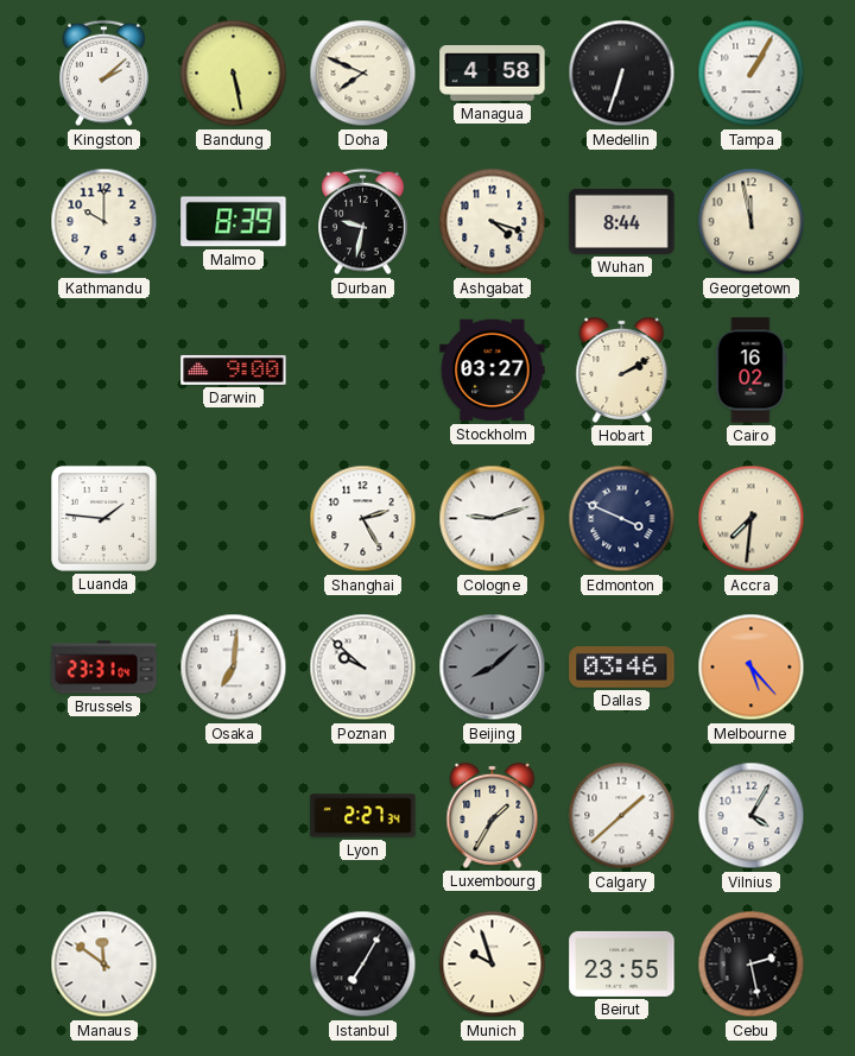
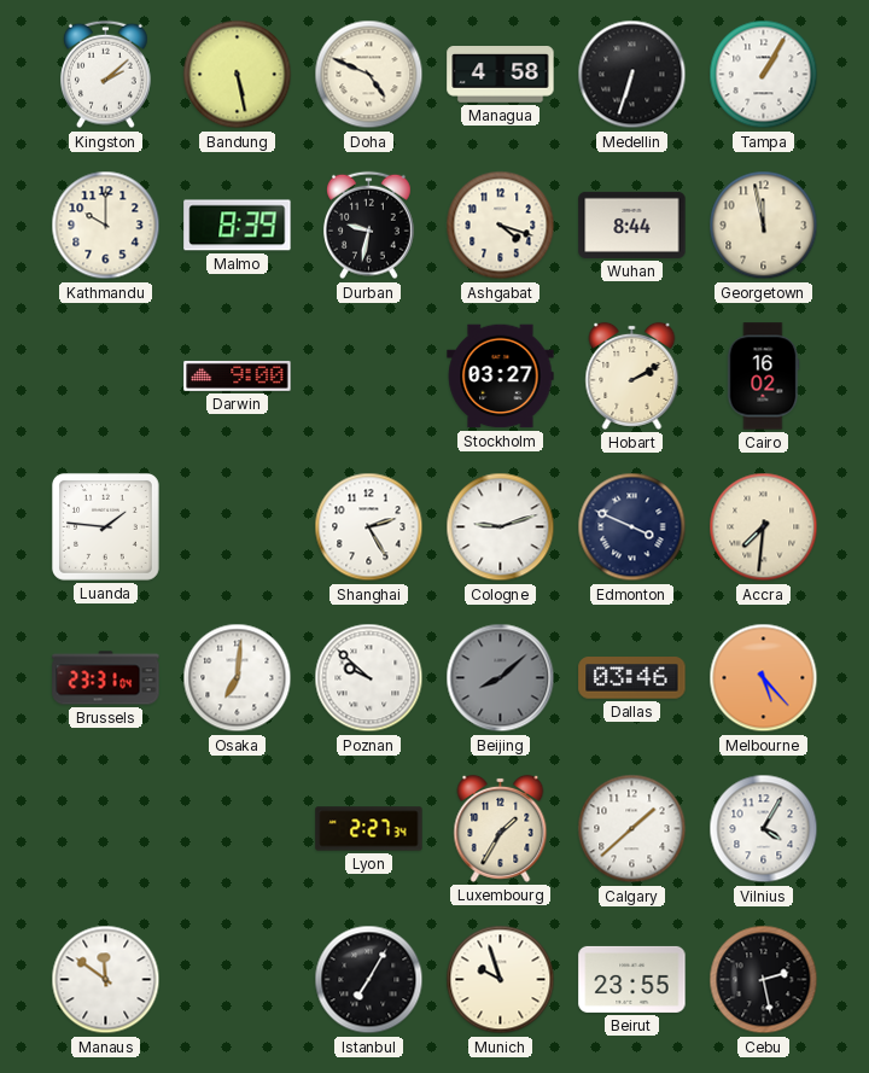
Doha: 7:49 -> 4:49
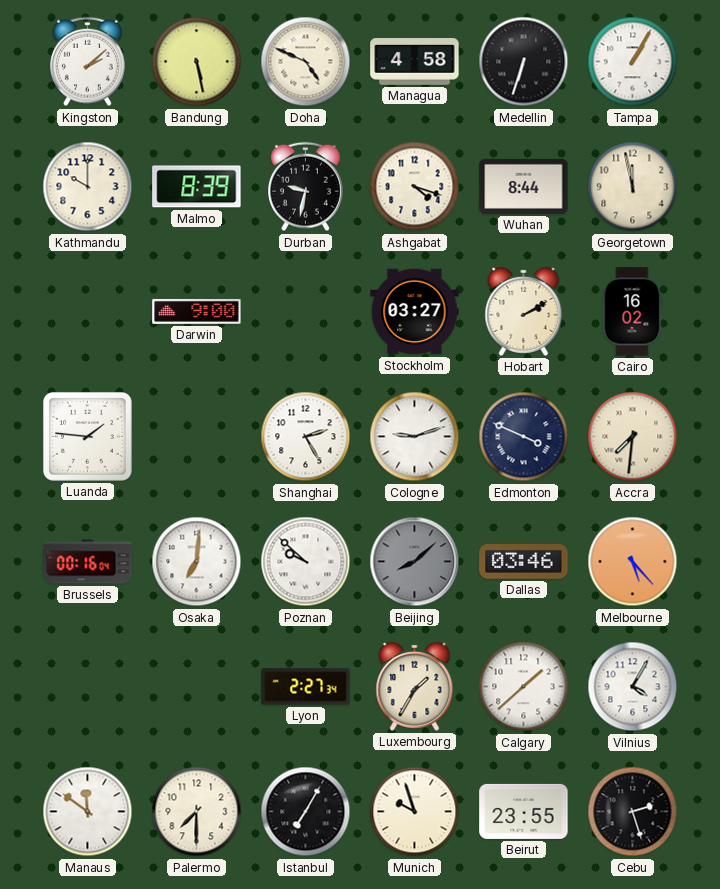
Brussels: 23:31 -> 00:16
Palermo: none -> 7:30
Cebu: 2:28 -> 2:27
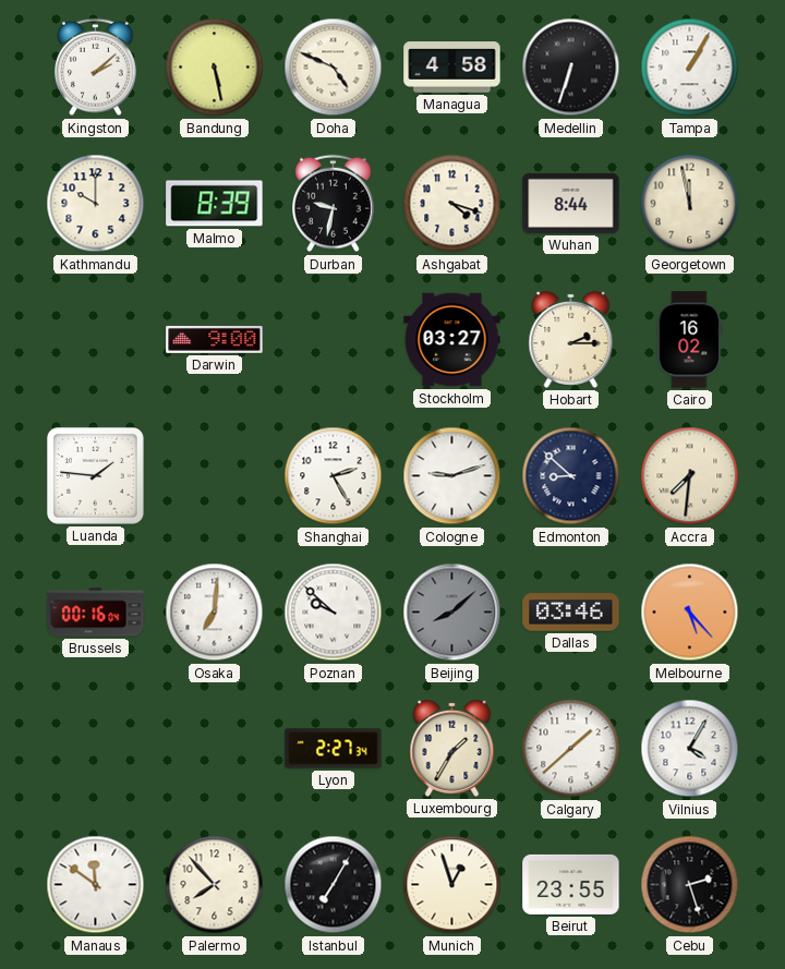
Hobart: 2:10 -> 2:15
Edmonton: 3:49 -> 8:52
Palermo: 7:30 -> 7:53
Munich: 9:57 -> 12:57
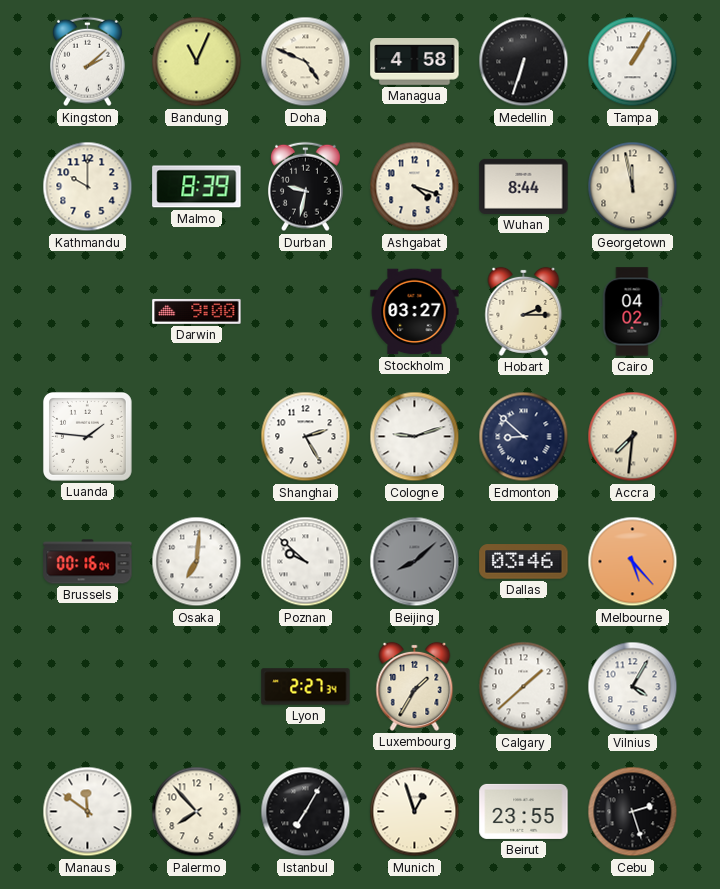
Bandung: 5:28 -> 11:04
Cairo: 16:02 -> 04:02
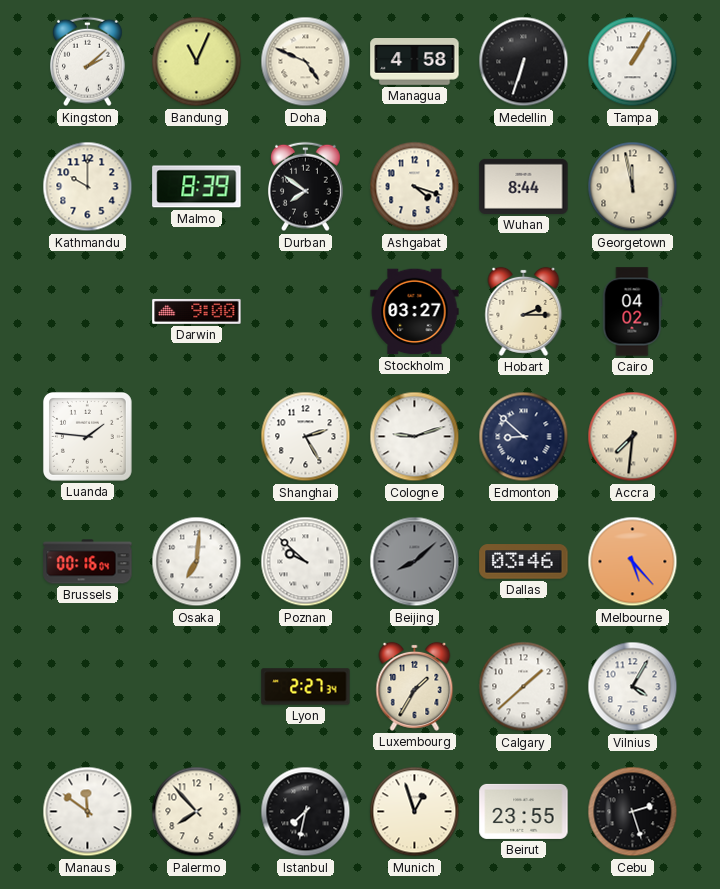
Durban: 9:32 -> 7:51
Istanbul: 7:05 -> 7:32
